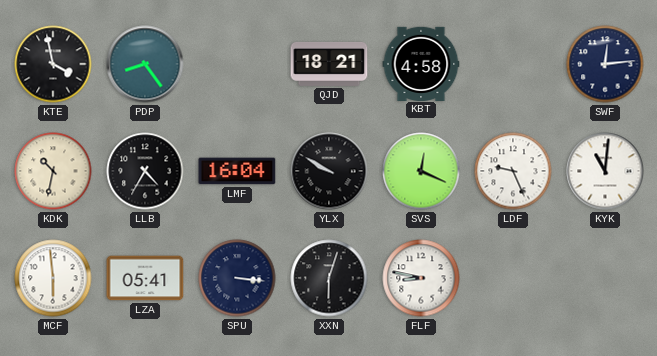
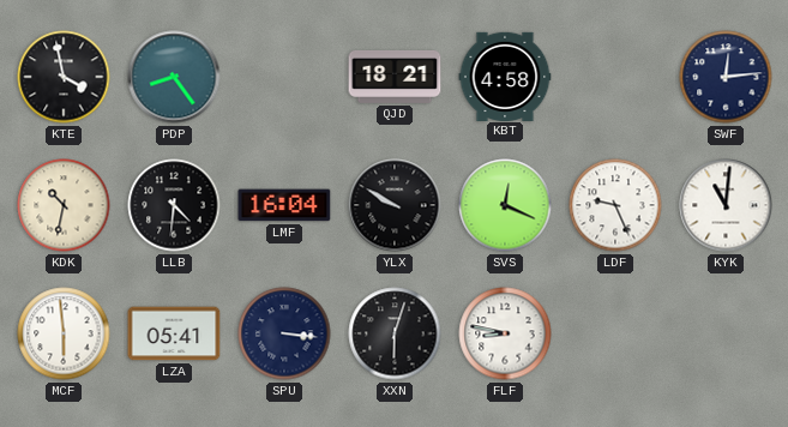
LLB: 4:35 -> 4:31
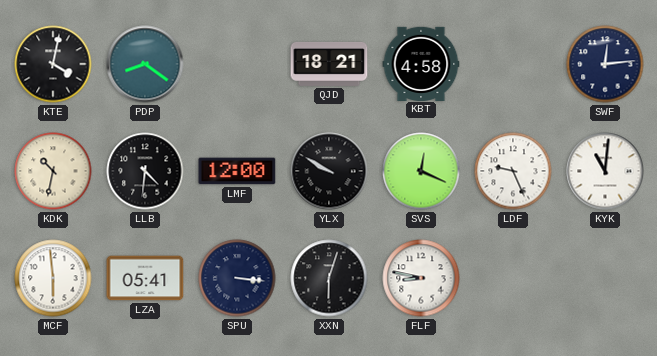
KTE: 3:58 -> 4:02
PDP: 8:24 -> 8:21
LMF: 16:04 -> 12:00
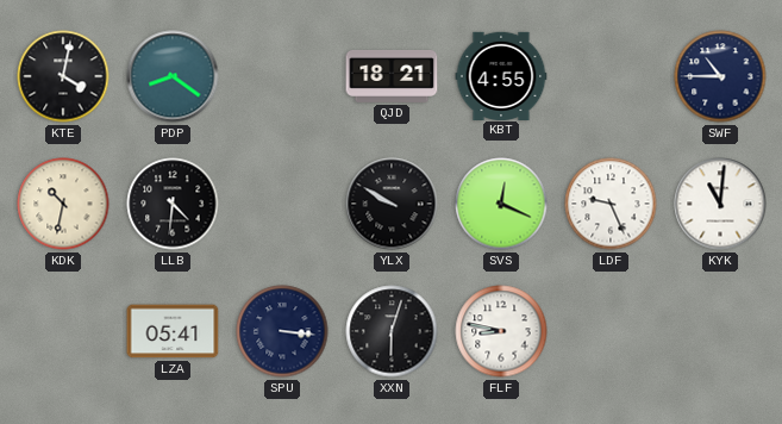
KBT: 4:58 -> 4:55
SWF: 12:14 -> 10:45
LMF: 12:00 -> none
MCF: 5:59 -> none
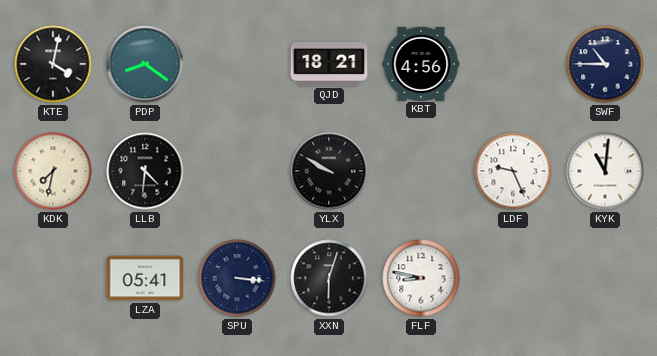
KBT: 4:55 -> 4:56
KDK: 10:32 -> 7:32
SVS: 12:19 -> none
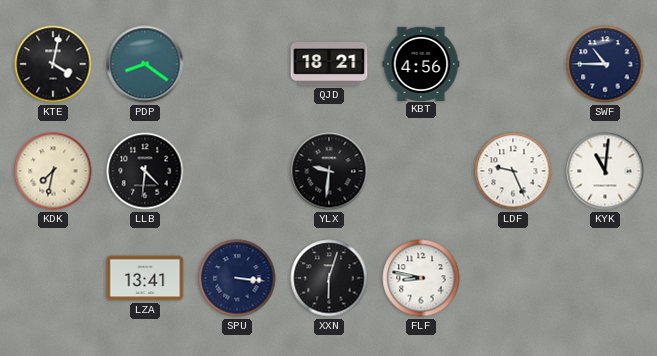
YLX: 9:50 -> 9:31
LZA: 05:41 -> 13:41
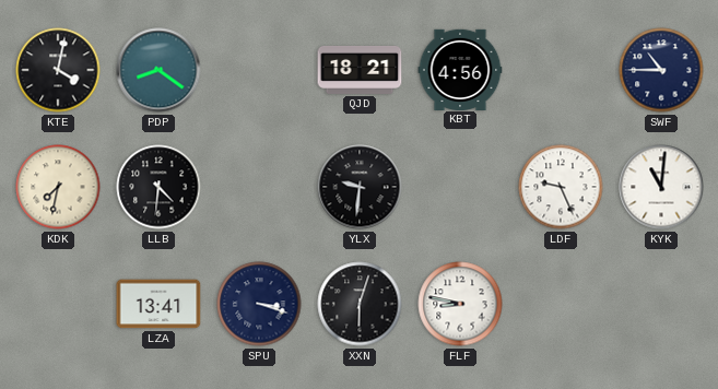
SPU: 3:16 -> 3:18
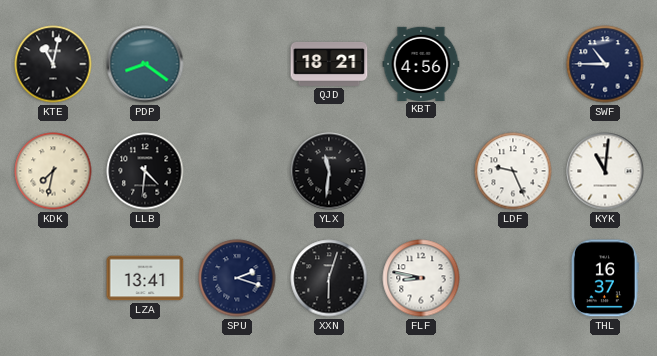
KTE: 4:02 -> 11:02
YLX: 9:31 -> 11:31
SPU: 3:18 -> 2:18
THL: none -> 16:37
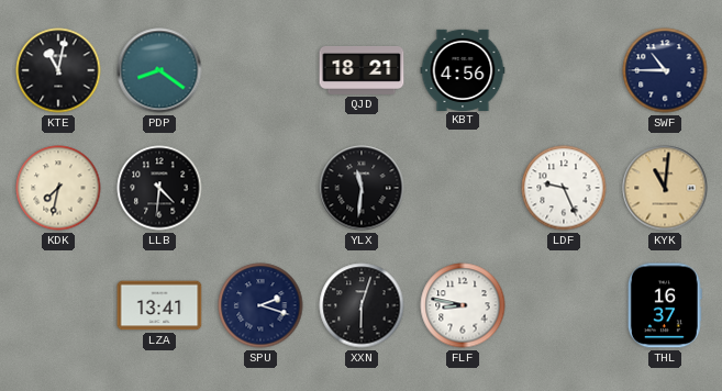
KYK dial: white -> champagne
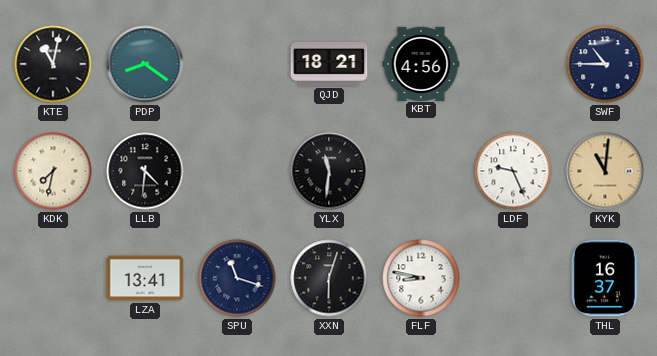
SPU: 2:18 -> 11:18
